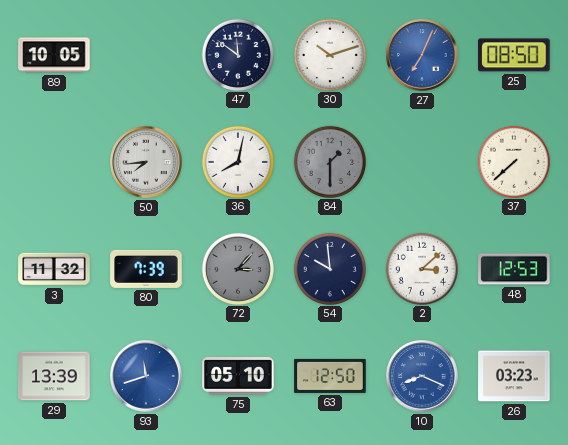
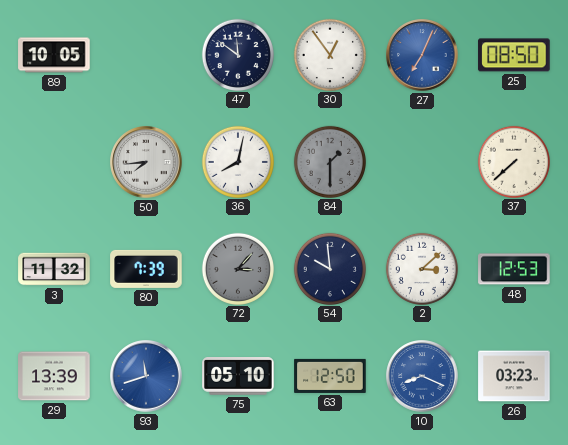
30: 10:12 -> 12:54
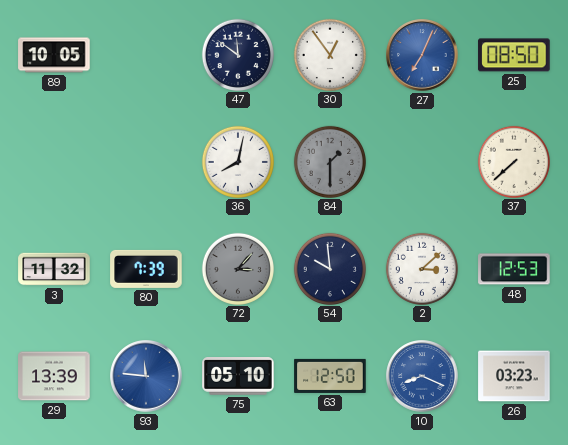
50: 7:44 -> none
93: 11:42 -> 11:46
